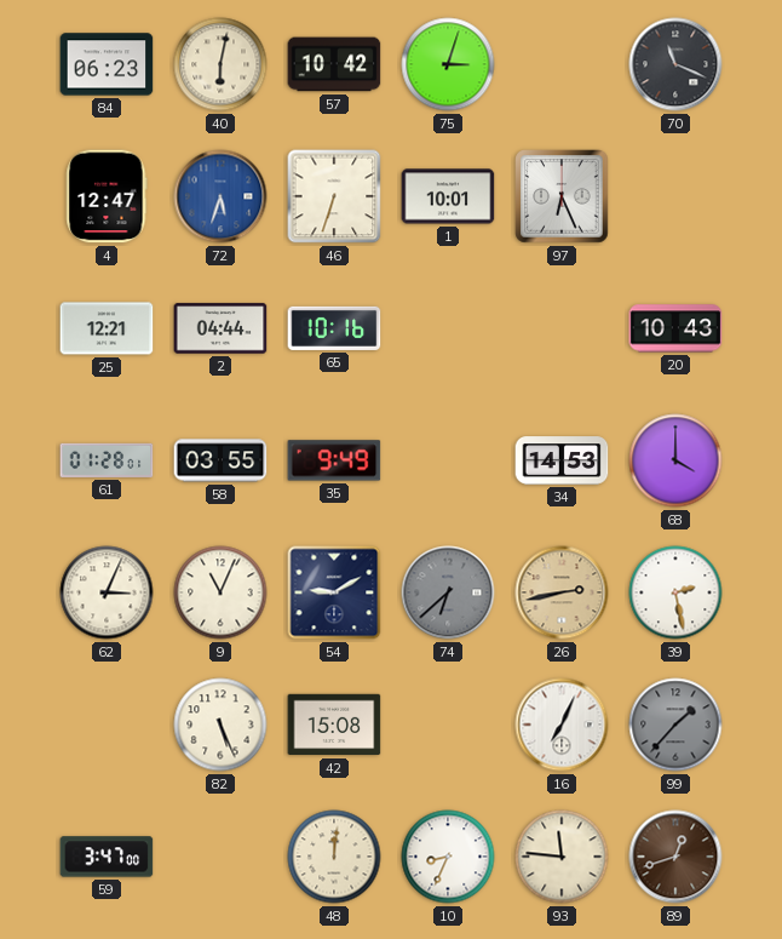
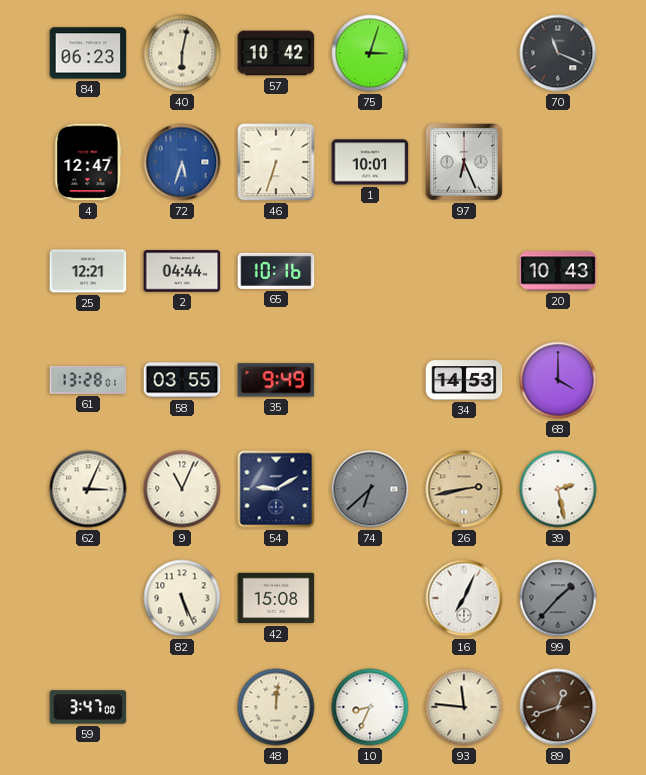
61: 01:28 -> 13:28
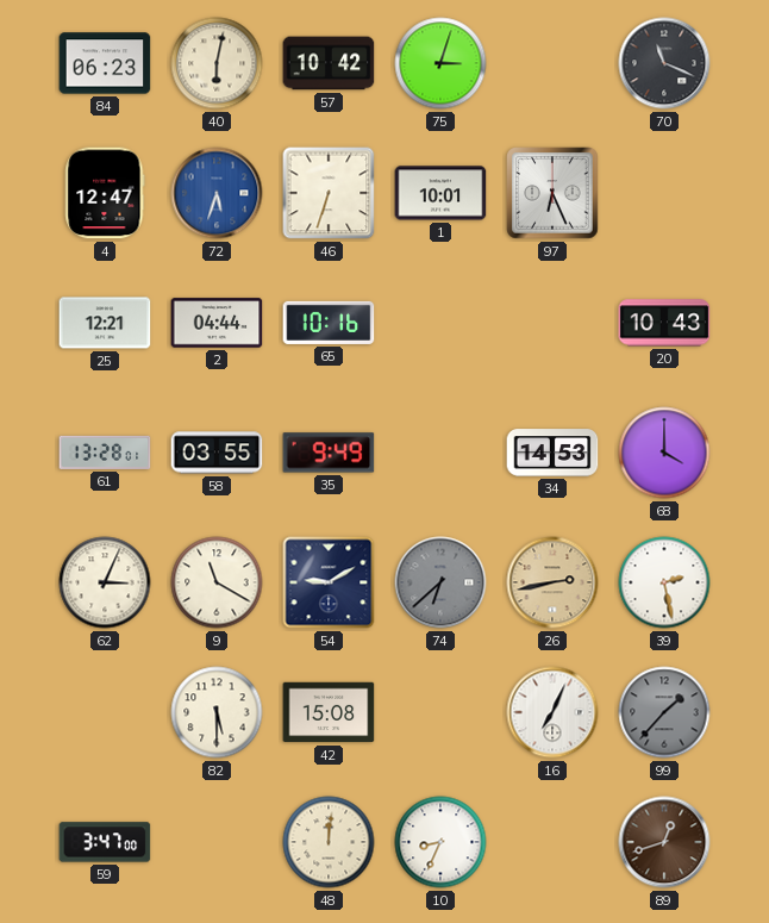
9: 11:04 -> 11:20
82: 5:26 -> 5:30
93: 11:46 -> none
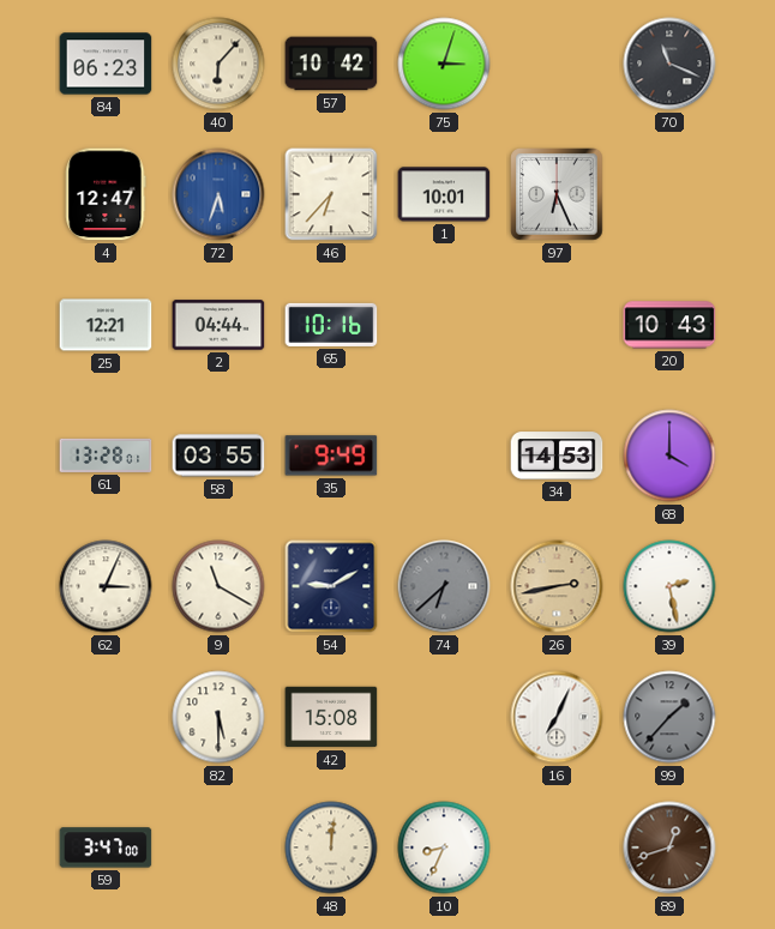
40: 6:02 -> 6:07
46: 6:33 -> 6:37
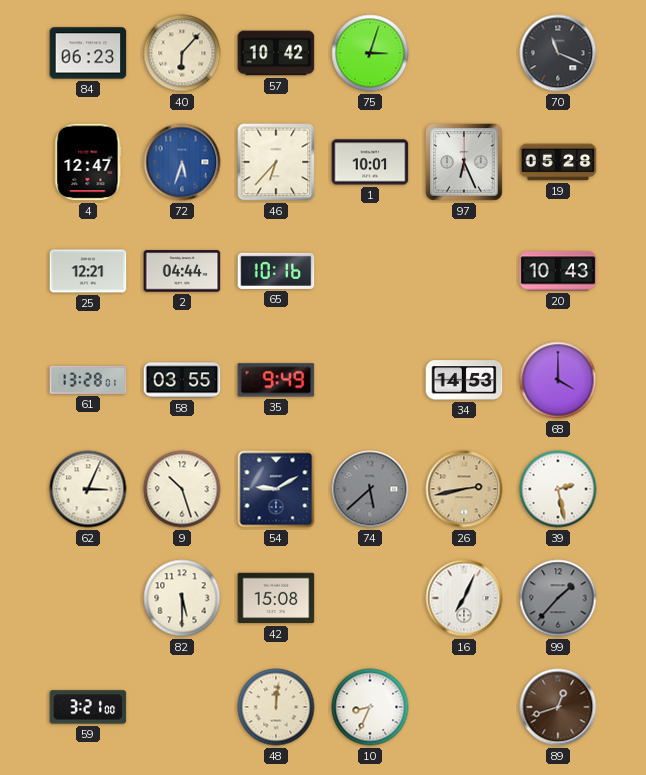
19: none -> 05:28
9: 11:20 -> 10:27
74: 6:38 -> 5:38
59: 3:47 -> 3:21
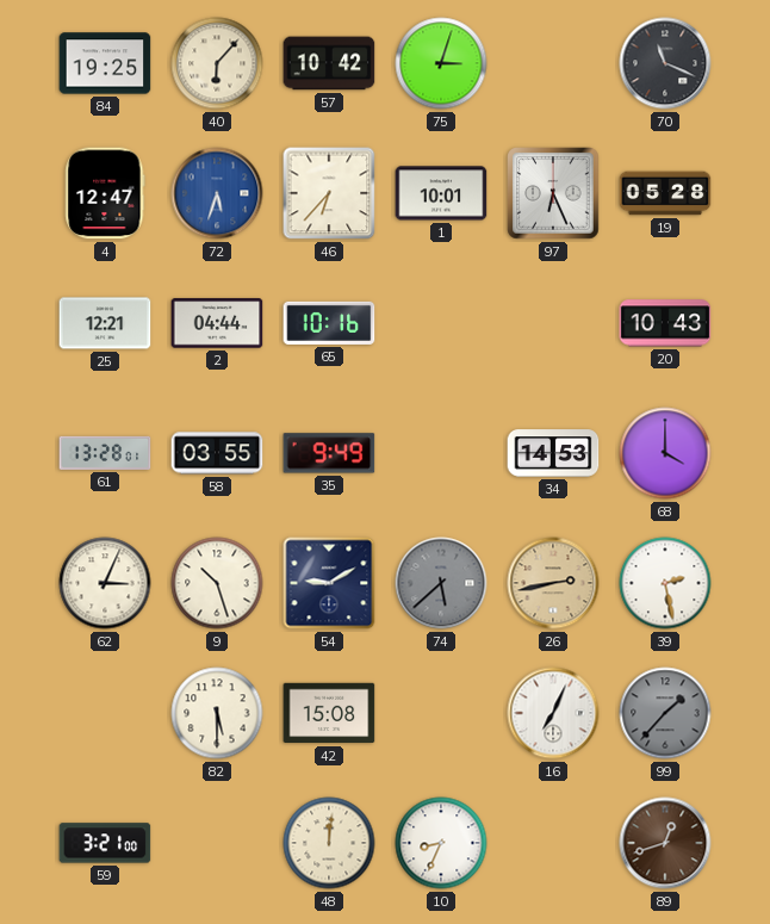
84: 06:23 -> 19:25
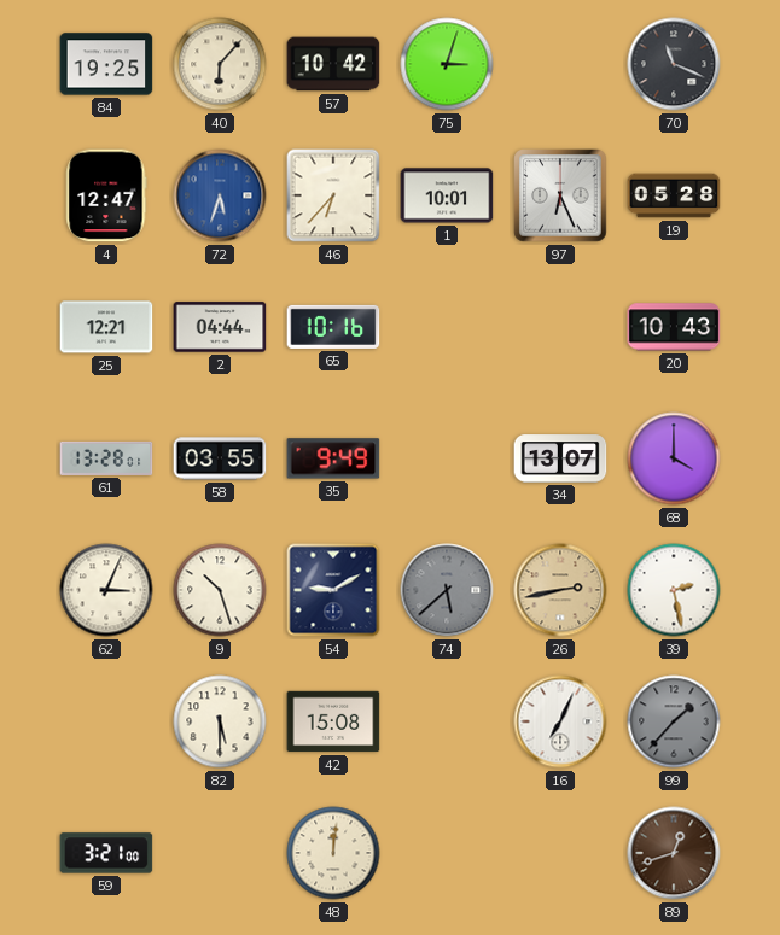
34: 14:53 -> 13:07
10: 8:34 -> none
